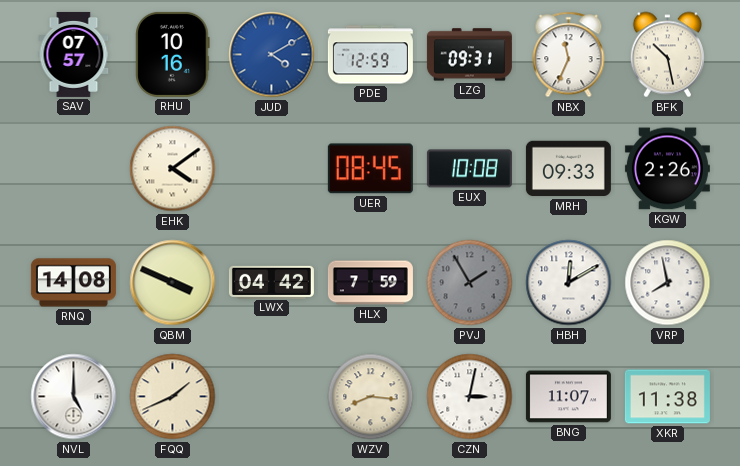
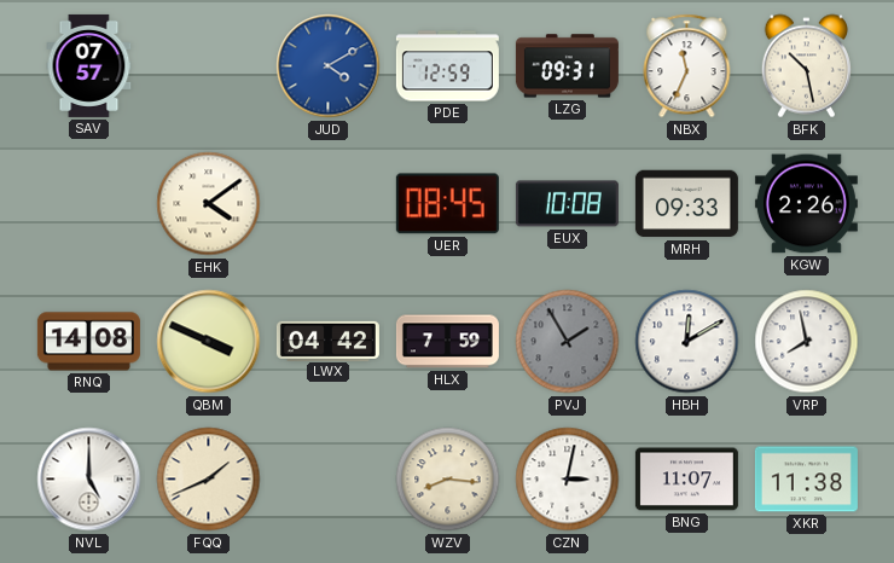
RHU: 10:16 -> none
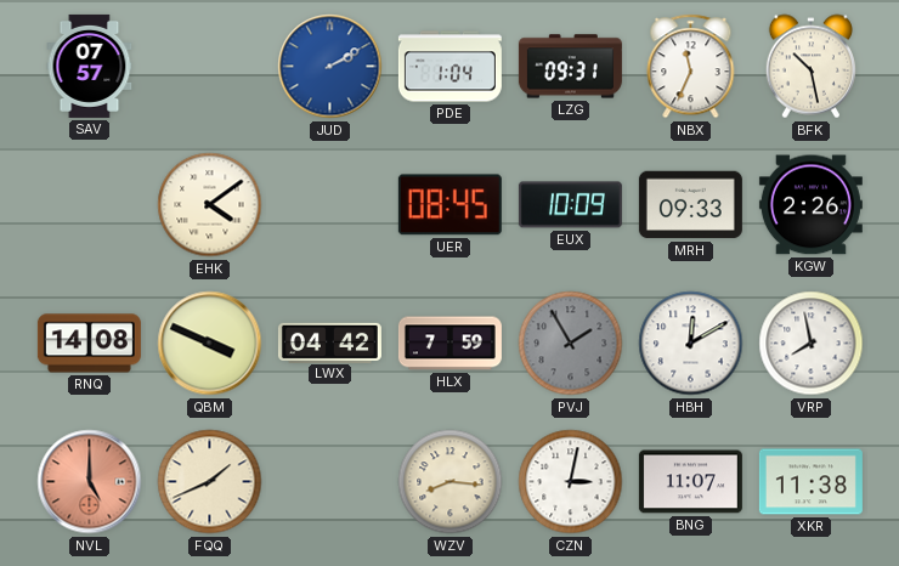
JUD: 4:10 -> 2:10
PDE: 12:59 -> 1:04
EUX: 10:08 -> 10:09
NVL dial: white -> salmon
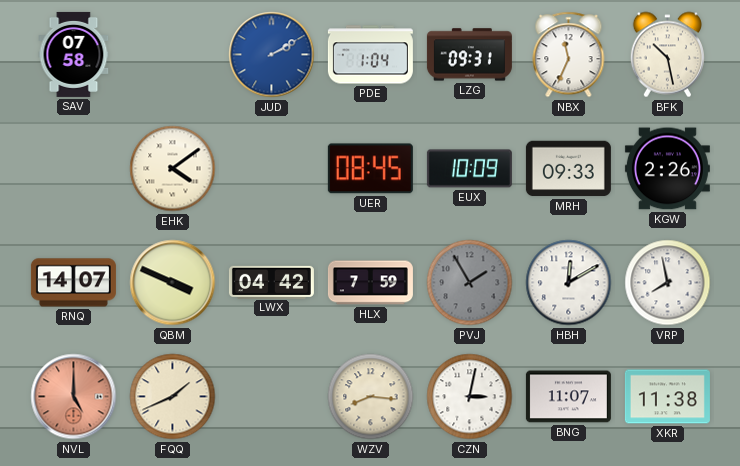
SAV: 07:57 -> 07:58
RNQ: 14:08 -> 14:07
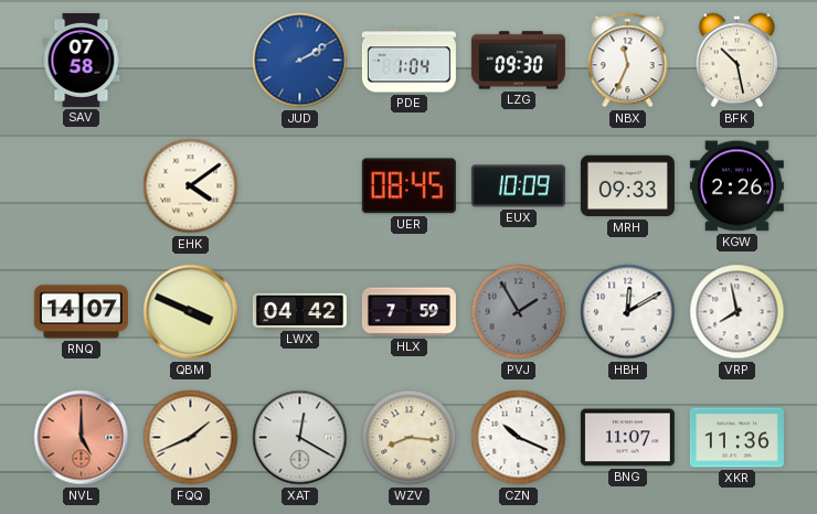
LZG: 09:31 -> 09:30
XAT: none -> 12:20
CZN: 3:02 -> 10:19
XKR: 11:38 -> 11:36
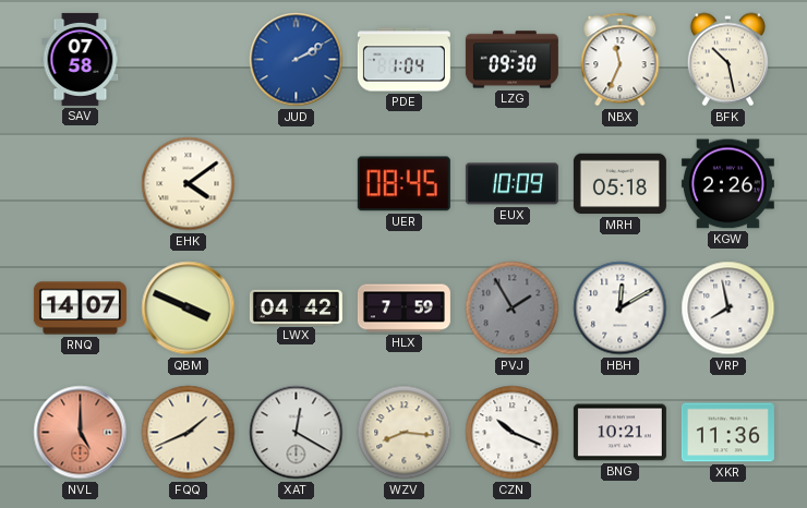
MRH: 09:33 -> 05:18
BNG: 11:07 -> 10:21
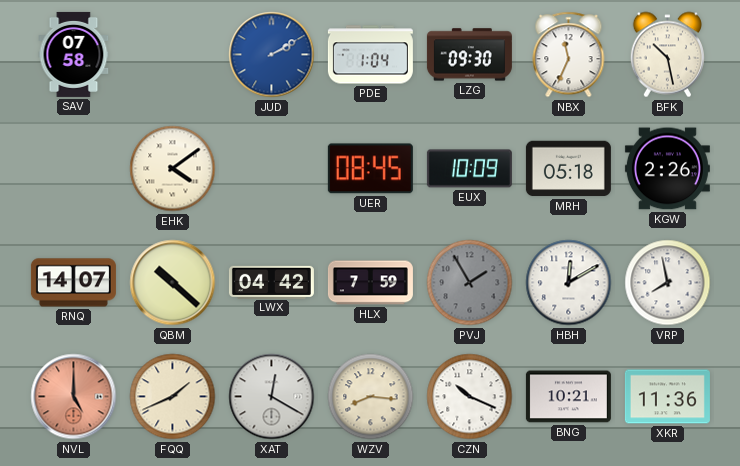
QBM: 3:49 -> 10:22
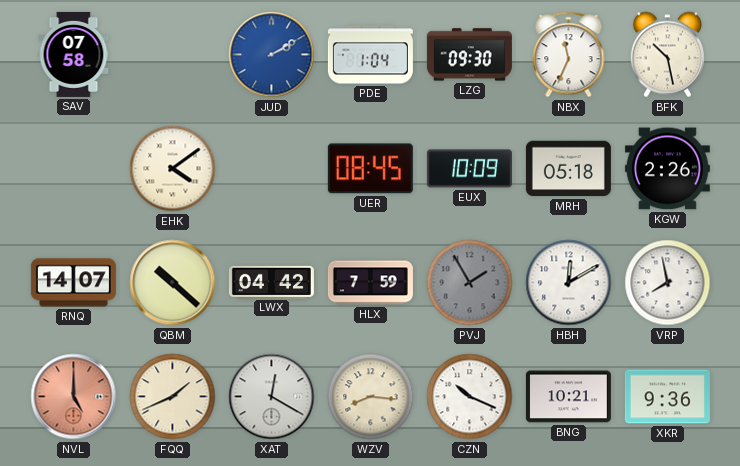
XKR: 11:36 -> 9:36
